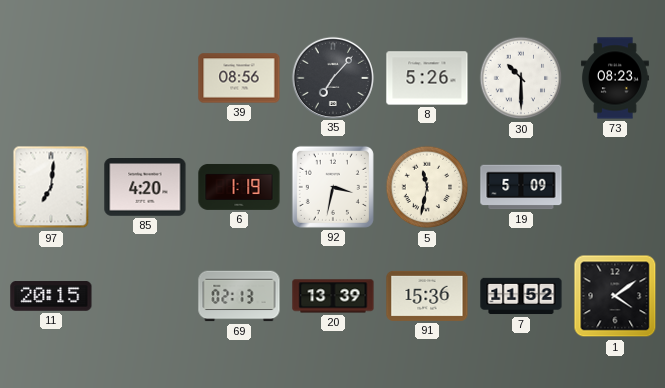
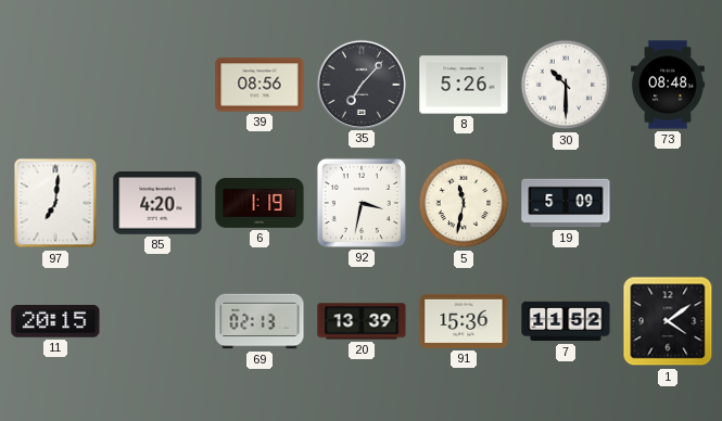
73: 08:23 -> 08:48
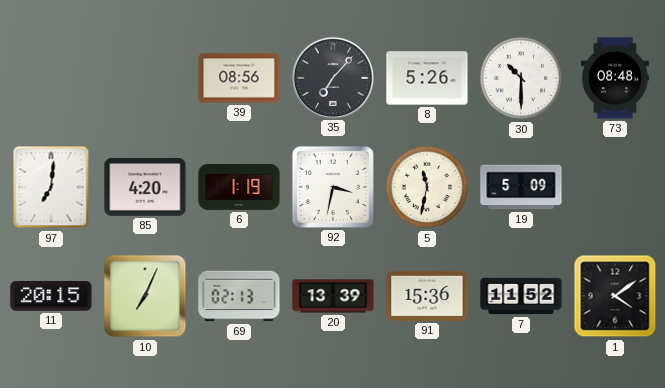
10: none -> 7:04
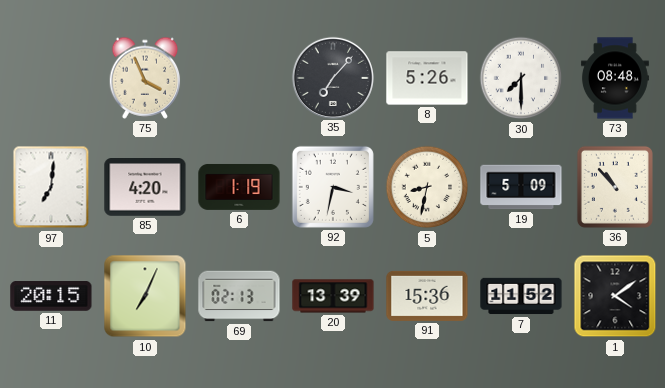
75: none -> 3:56
39: 08:56 -> none
30: 10:30 -> 7:30
5: 11:32 -> 8:32
36: none -> 10:53
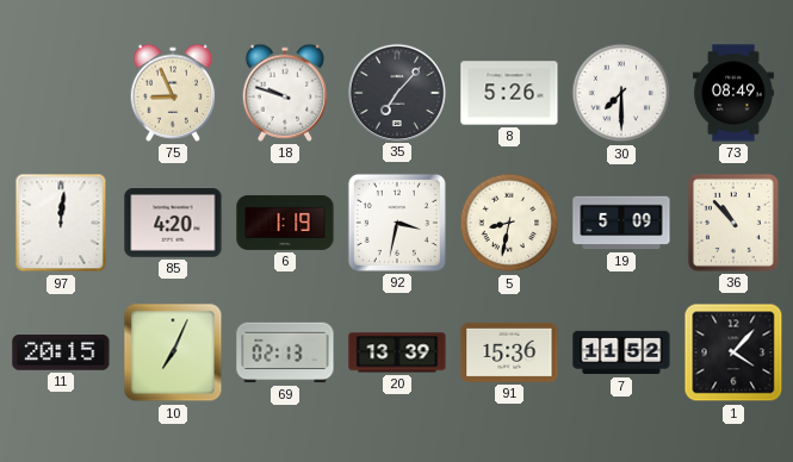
75: 3:56 -> 8:56
18: none -> 9:48
73: 08:48 -> 08:49
97: 7:01 -> 12:01
1: 4:09 -> 4:07
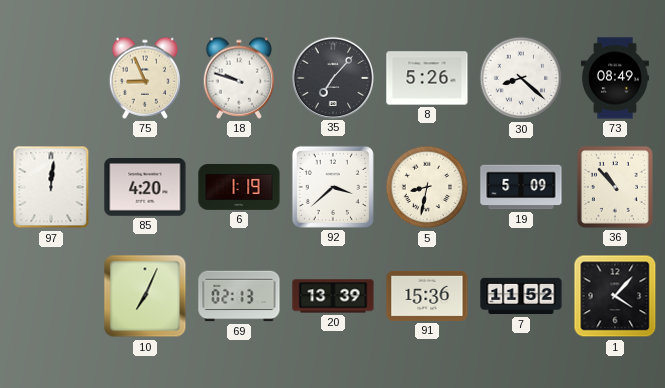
30: 7:30 -> 8:22
92: 3:32 -> 3:38
11: 20:15 -> none
